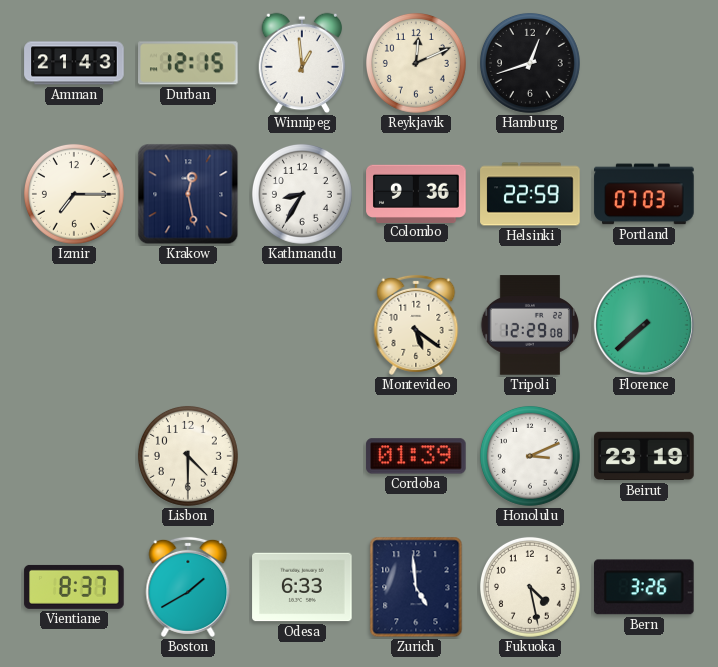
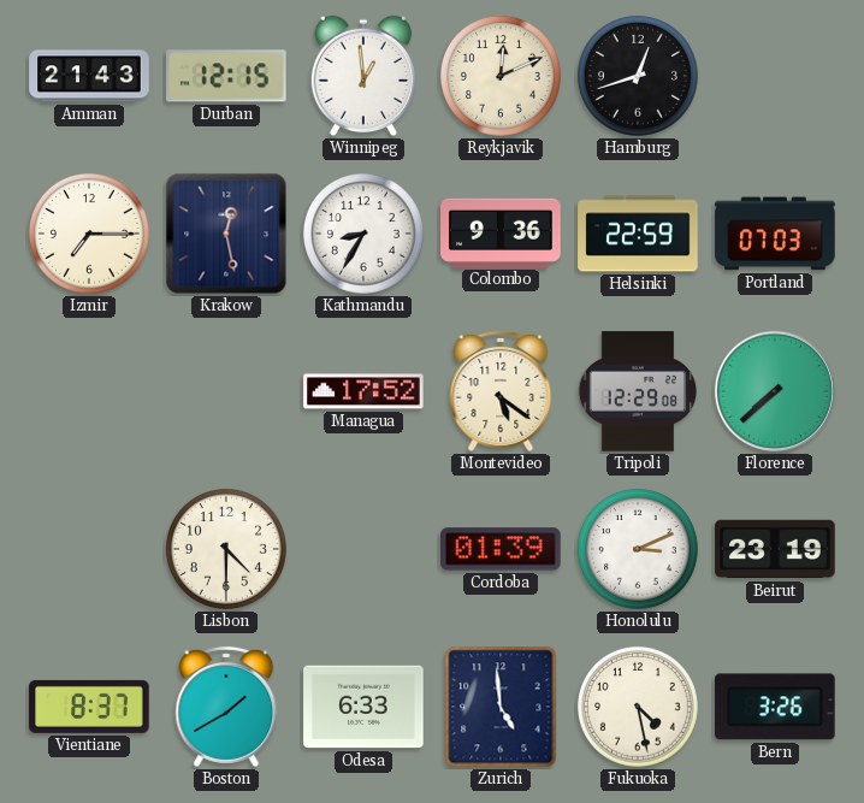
Managua: none -> 17:52
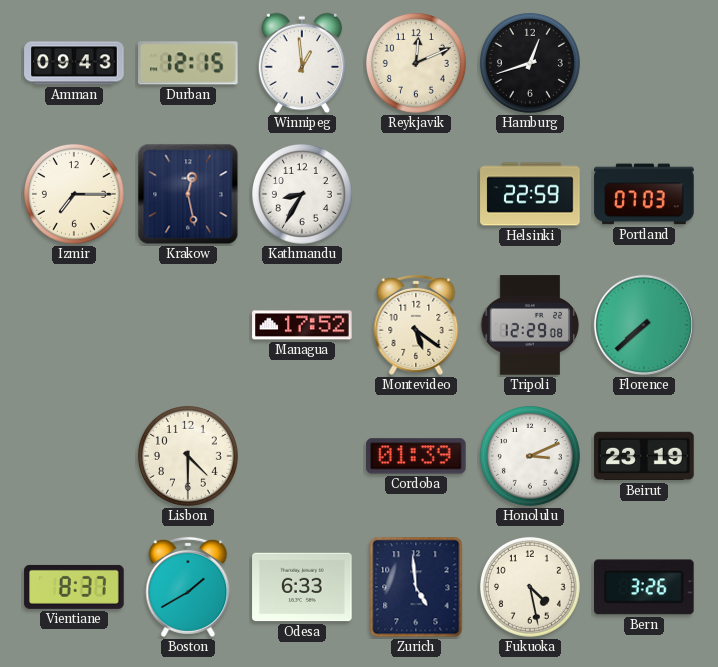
Amman: 21:43 -> 09:43
Colombo: 9:36 -> none
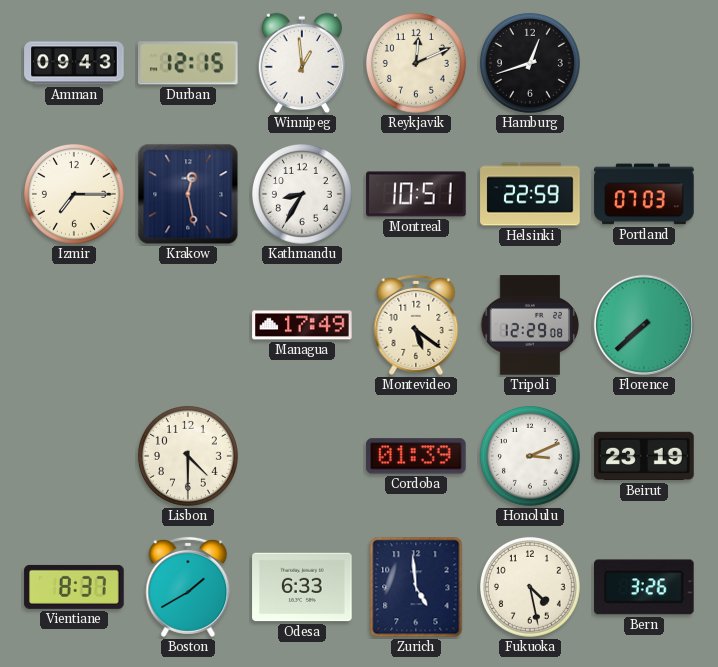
Montreal: none -> 10:51
Managua: 17:52 -> 17:49
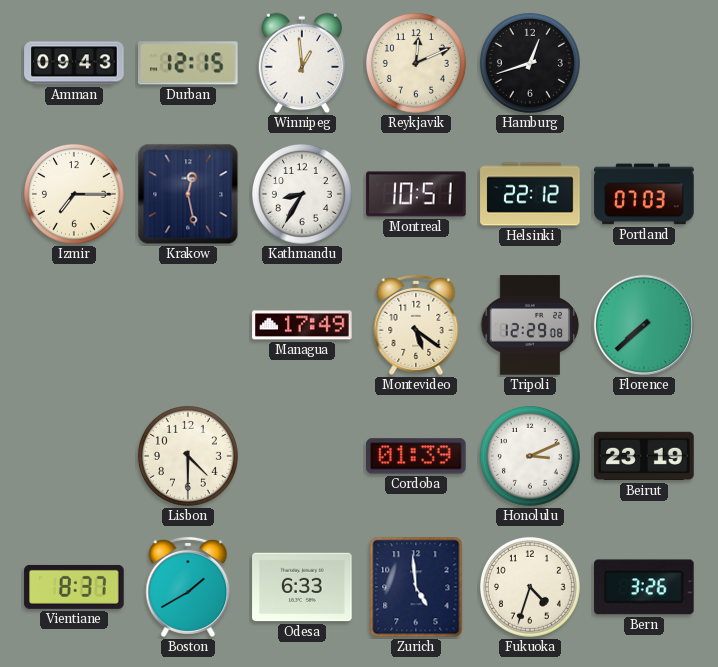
Helsinki: 22:59 -> 22:12
Fukuoka: 4:28 -> 4:33
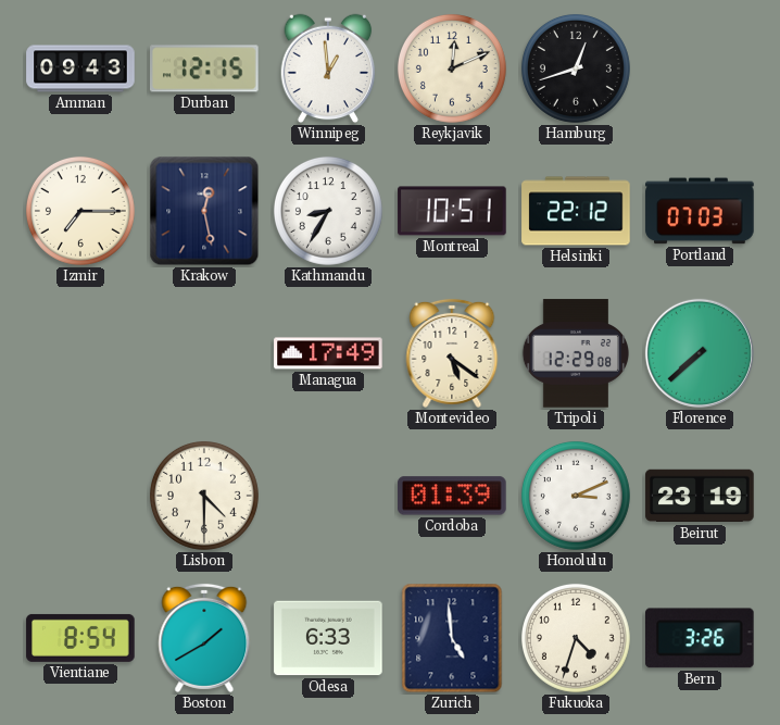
Vientiane: 8:37 -> 8:54
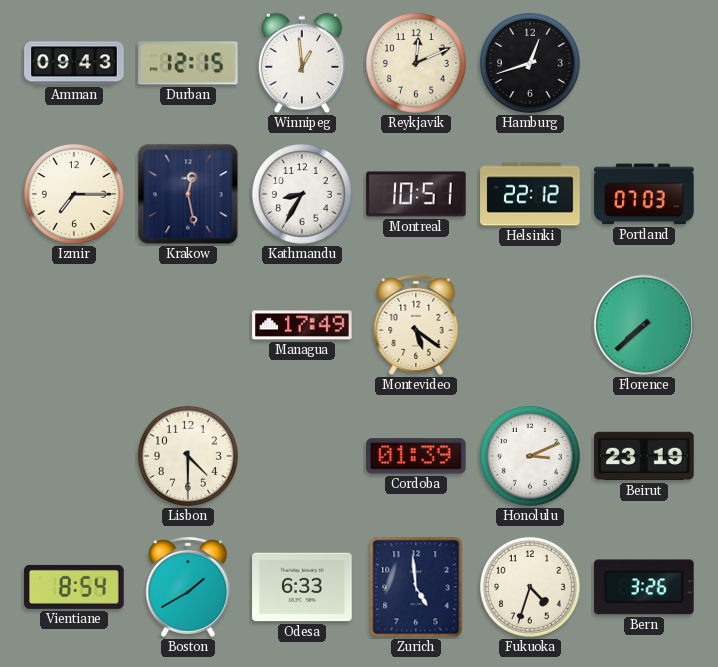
Tripoli: 12:29 -> none
